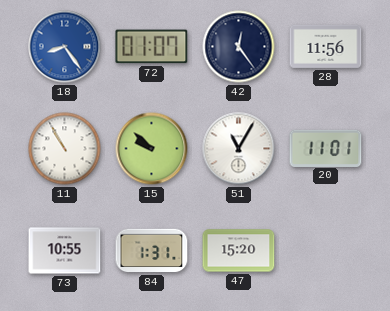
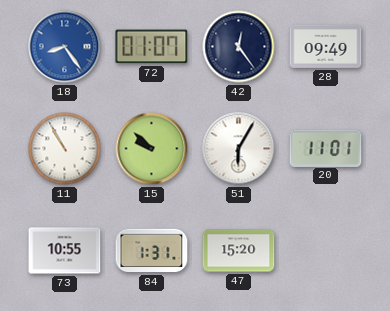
28: 11:56 -> 09:49
51: 11:05 -> 6:05
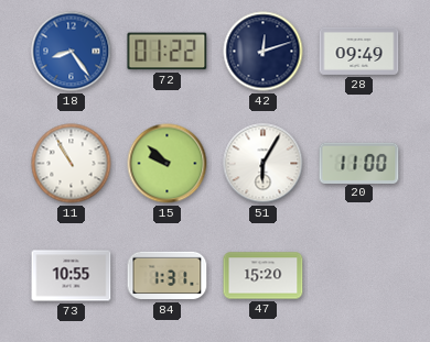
72: 01:07 -> 01:22
42: 12:24 -> 12:12
20: 11:01 -> 11:00
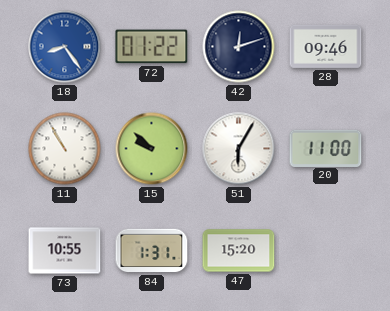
28: 09:49 -> 09:46
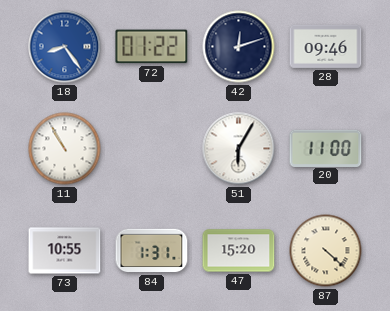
15: 9:52 -> none
87: none -> 4:22
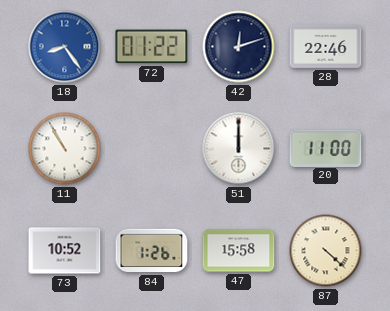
28: 09:46 -> 22:46
51: 6:05 -> 12:00
73: 10:55 -> 10:52
84: 1:31 -> 1:26
47: 15:20 -> 15:58
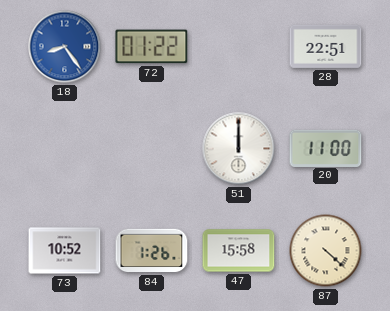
42: 12:12 -> none
28: 22:46 -> 22:51
11: 10:55 -> none
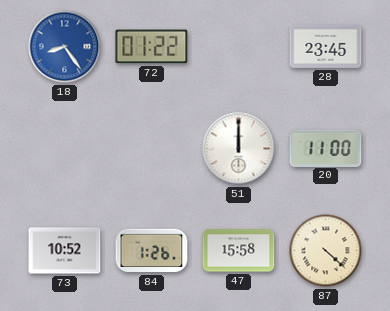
28: 22:51 -> 23:45
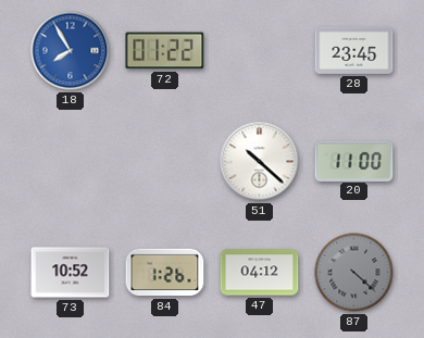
18: 8:24 -> 7:55
51: 12:00 -> 10:22
47: 15:58 -> 04:12
87 dial: cream -> grey
